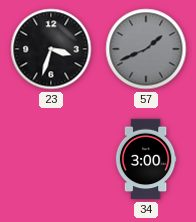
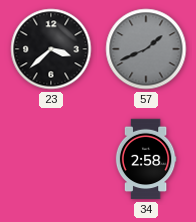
23: 3:33 -> 3:38
34: 3:00 -> 2:58
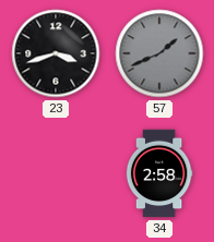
23: 3:38 -> 3:42
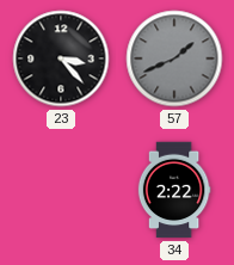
23: 3:42 -> 3:23
34: 2:58 -> 2:22
